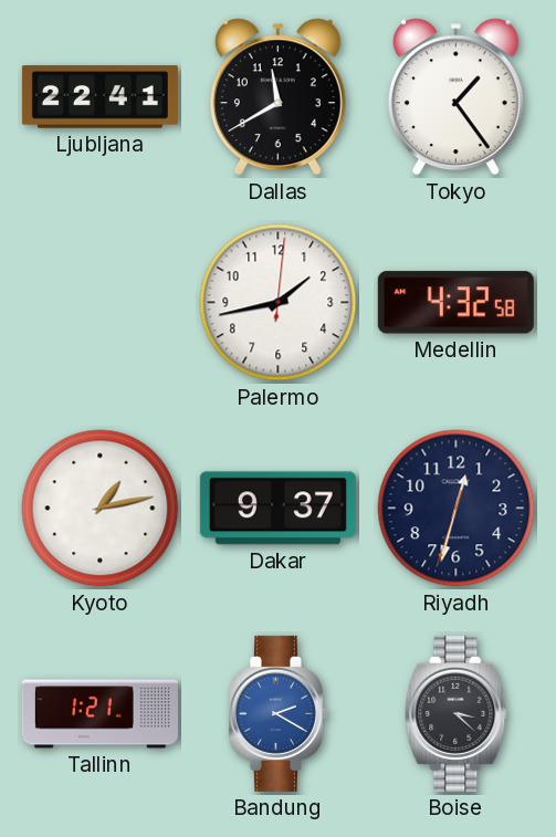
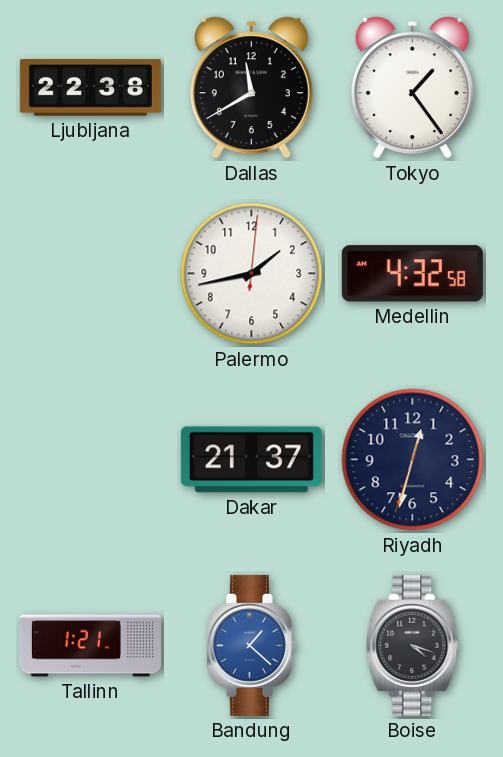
Ljubljana: 22:41 -> 22:38
Kyoto: 1:13 -> none
Dakar: 9:37 -> 21:37
Bandung: 2:20 -> 1:22
Boise: 3:22 -> 4:18
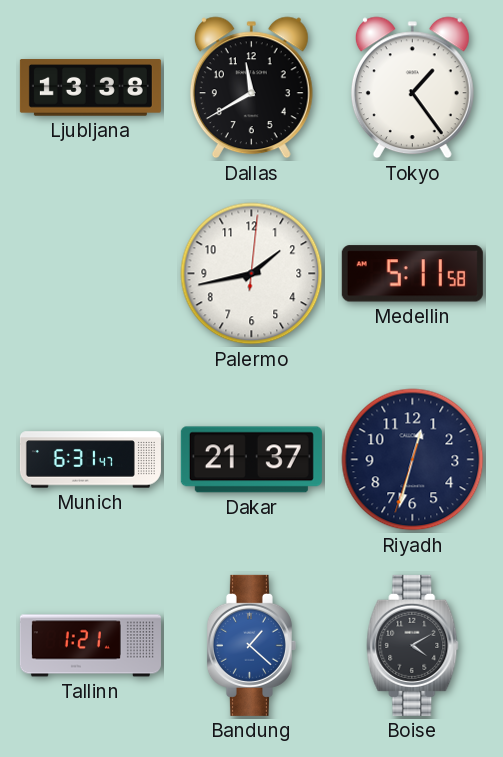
Ljubljana: 22:38 -> 13:38
Medellin: 4:32 -> 5:11
Munich: none -> 6:31
Boise: 4:18 -> 4:10
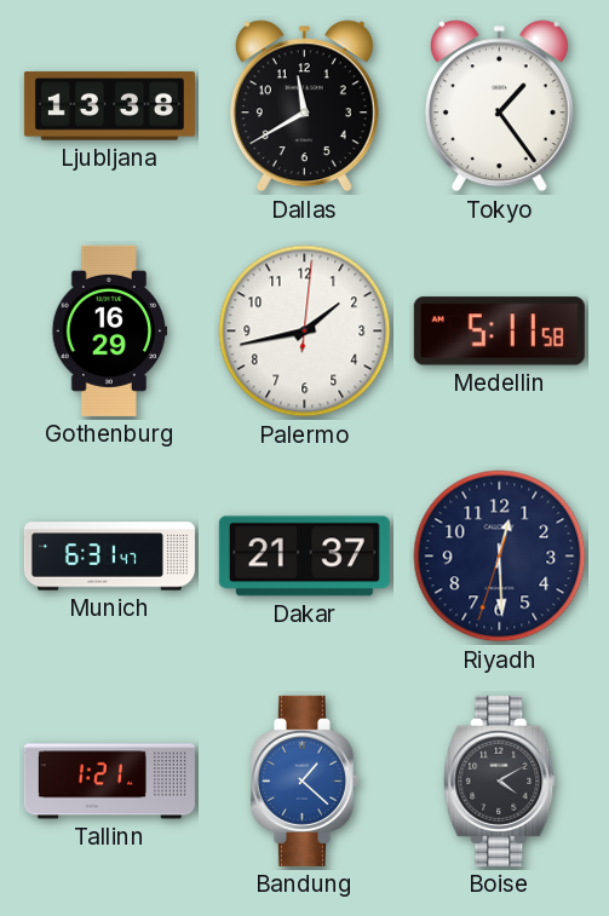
Gothenburg: none -> 16:29
Riyadh: 12:32 -> 12:29
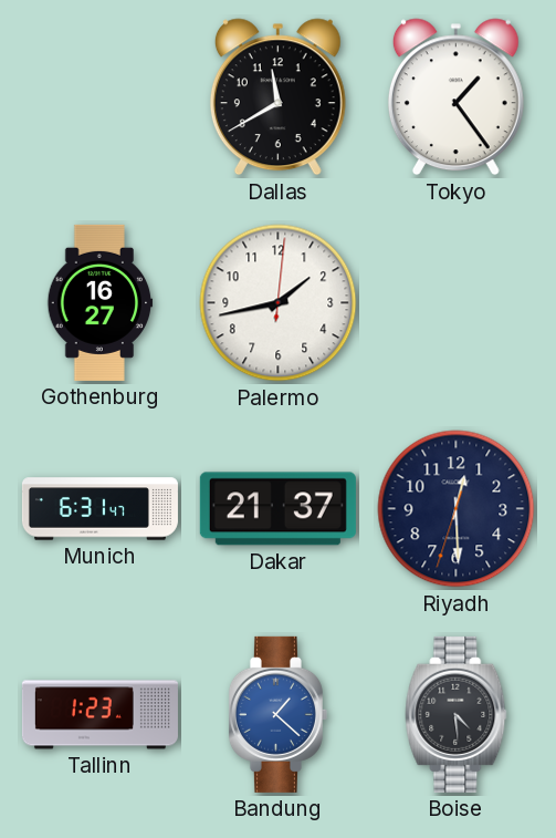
Ljubljana: 13:38 -> none
Gothenburg: 16:29 -> 16:27
Medellin: 5:11 -> none
Tallinn: 1:21 -> 1:23
Boise: 4:10 -> 4:29
